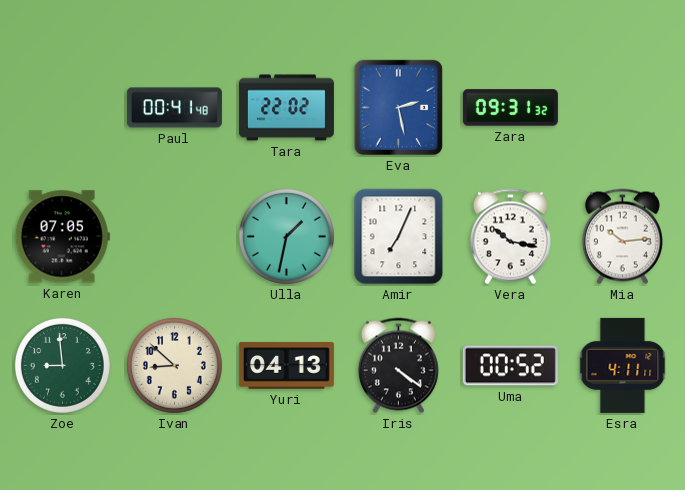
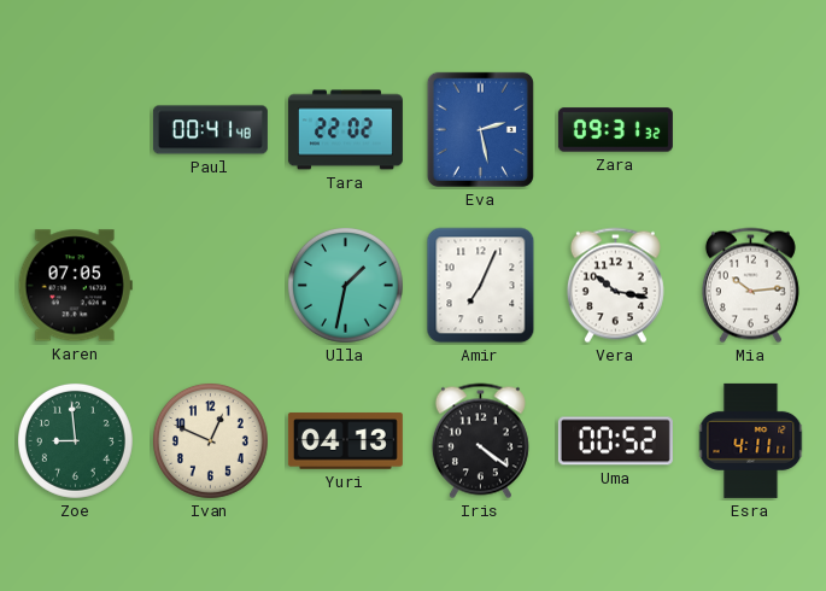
Ivan: 8:52 -> 12:49
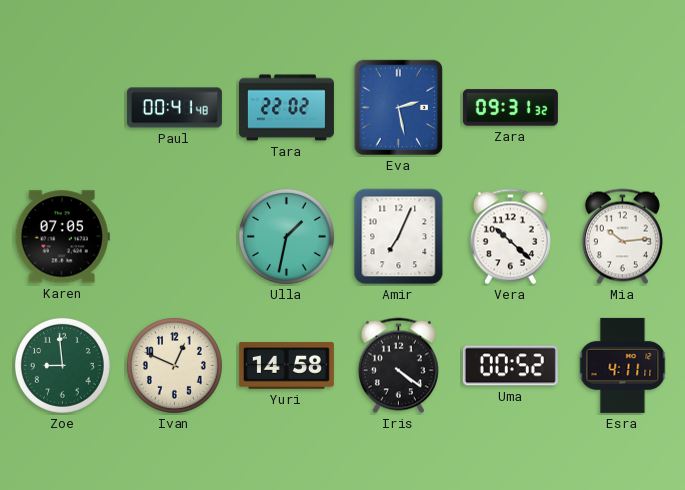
Vera: 10:17 -> 10:22
Yuri: 04:13 -> 14:58
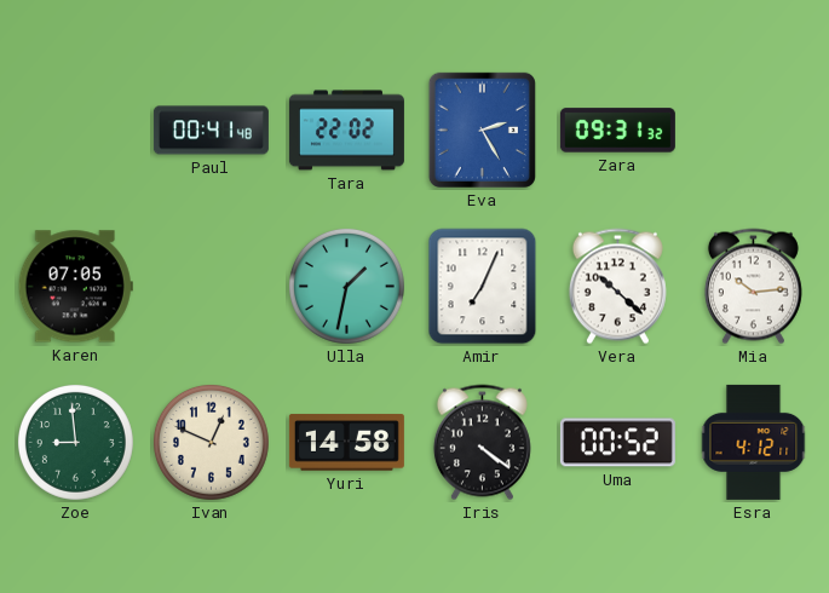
Eva: 2:28 -> 2:25
Esra: 4:11 -> 4:12
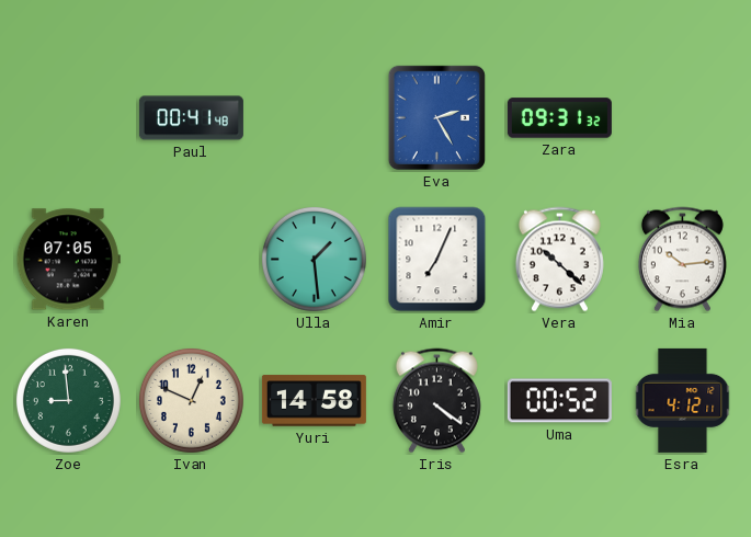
Tara: 22:02 -> none
Ulla: 1:32 -> 1:29
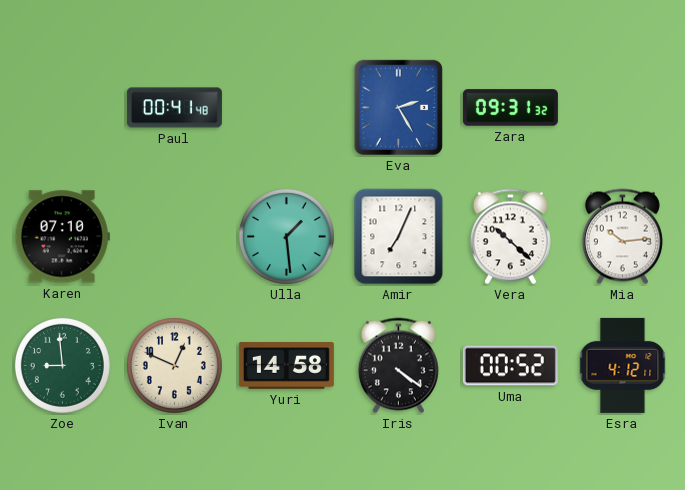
Karen: 07:05 -> 07:10
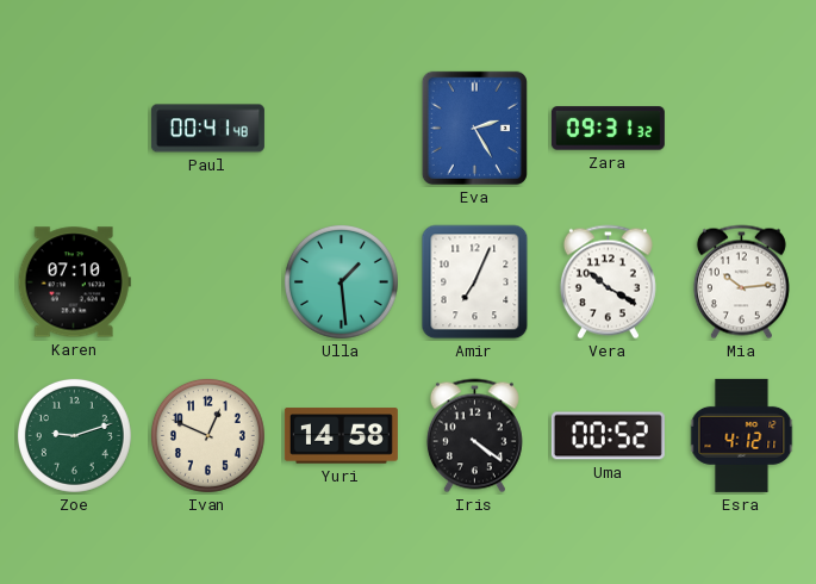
Vera: 10:22 -> 10:20
Zoe: 8:59 -> 9:12
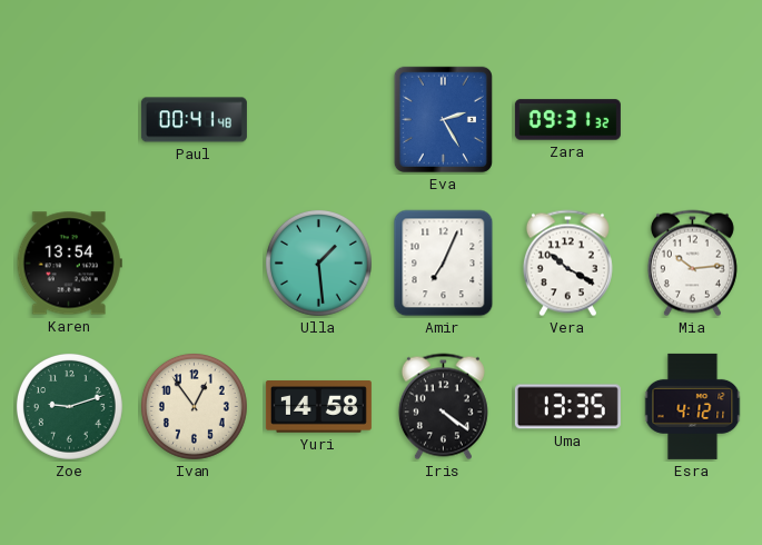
Karen: 07:10 -> 13:54
Ivan: 12:49 -> 12:54
Uma: 00:52 -> 13:35
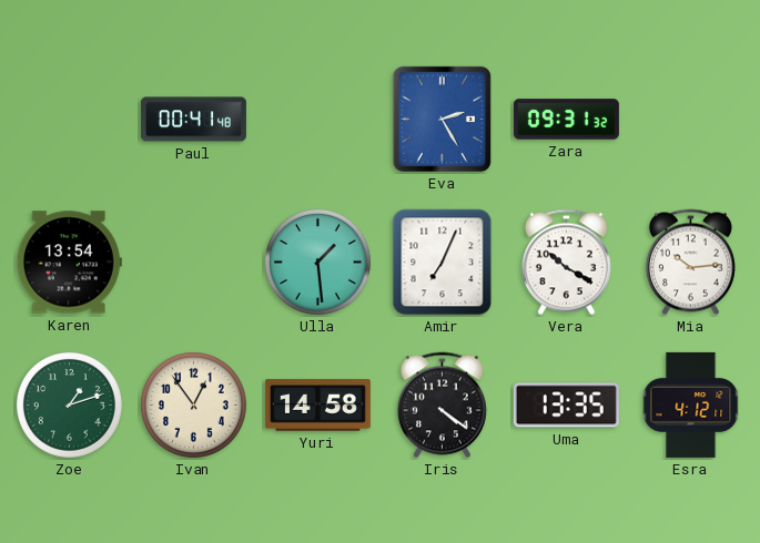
Zoe: 9:12 -> 1:12
